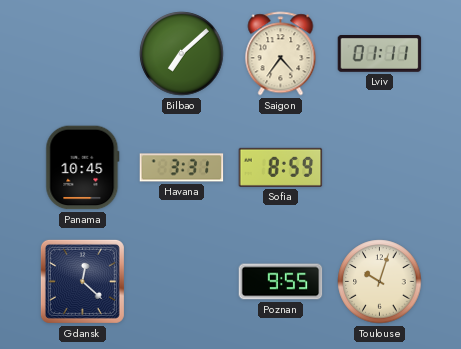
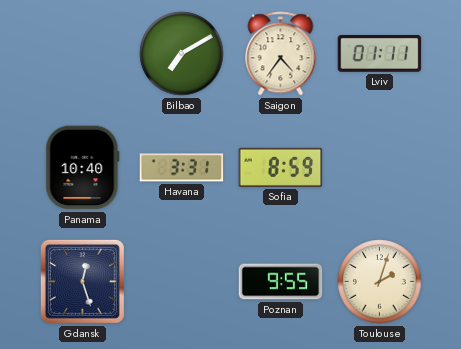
Bilbao: 7:08 -> 7:10
Panama: 10:45 -> 10:40
Gdansk: 12:22 -> 12:27
Toulouse: 10:03 -> 2:03
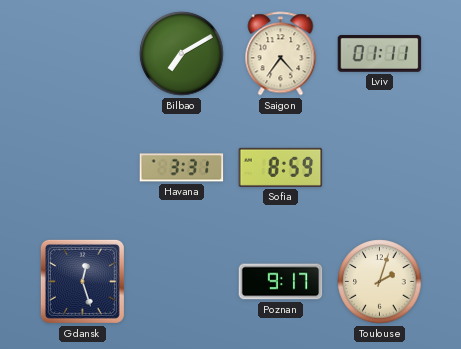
Panama: 10:40 -> none
Poznan: 9:55 -> 9:17
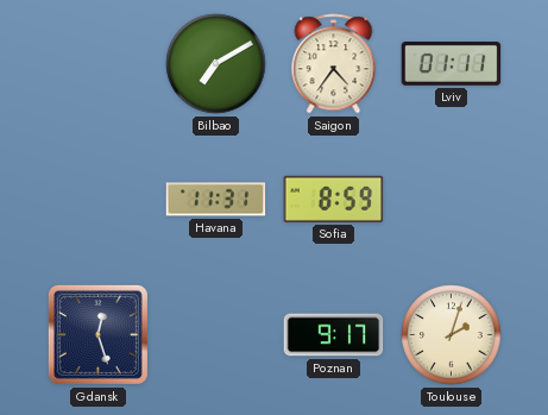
Havana: 3:31 -> 11:31
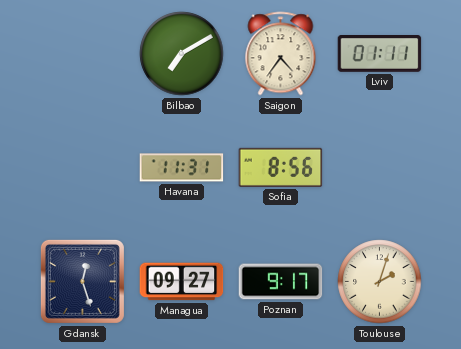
Sofia: 8:59 -> 8:56
Managua: none -> 09:27
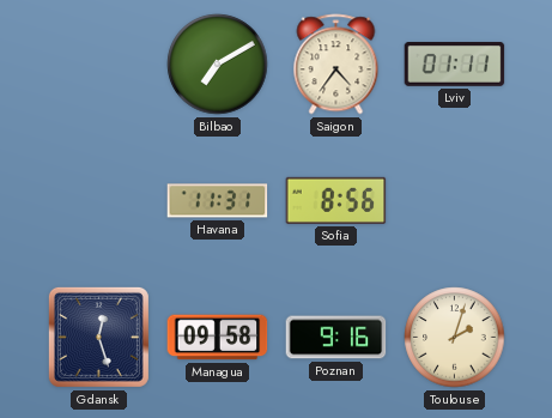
Managua: 09:27 -> 09:58
Poznan: 9:17 -> 9:16
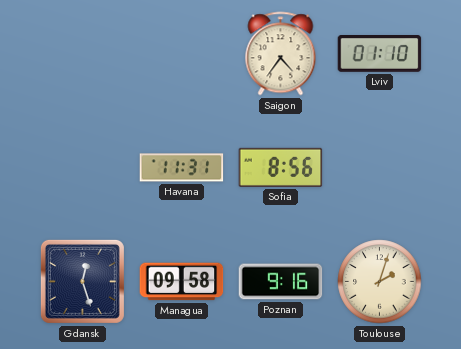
Bilbao: 7:10 -> none
Lviv: 01:11 -> 01:10
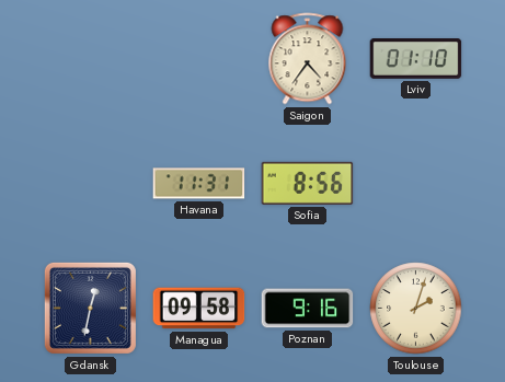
Gdansk: 12:27 -> 12:32
